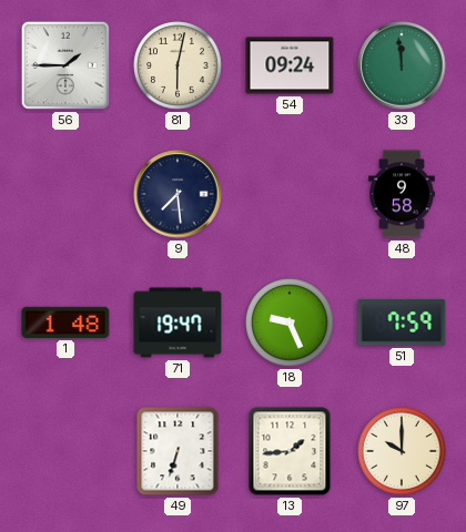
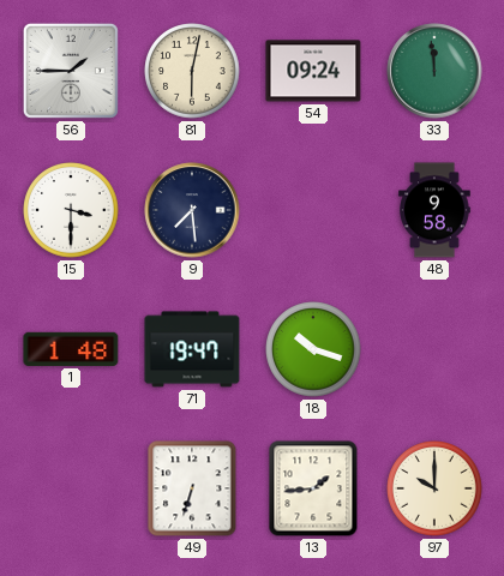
15: none -> 3:30
18: 9:26 -> 10:18
51: 7:59 -> none
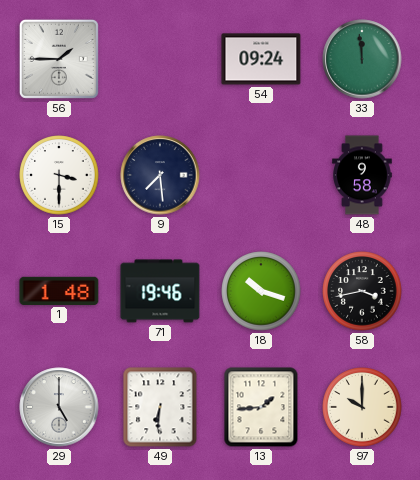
81: 6:02 -> none
71: 19:47 -> 19:46
58: none -> 3:43
29: none -> 5:00
49: 6:33 -> 6:31
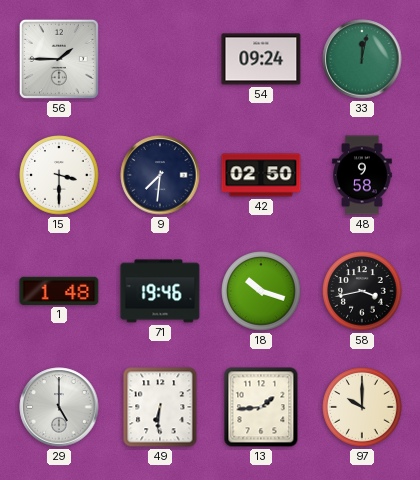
33: 11:59 -> 12:02
9: 7:29 -> 7:31
42: none -> 02:50
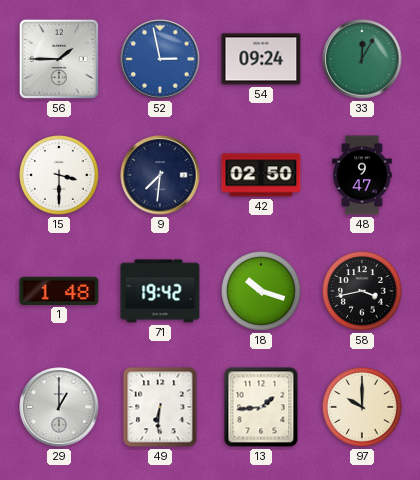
52: none -> 2:58
33: 12:02 -> 12:05
48: 9:58 -> 9:47
71: 19:46 -> 19:42
29: 5:00 -> 1:00
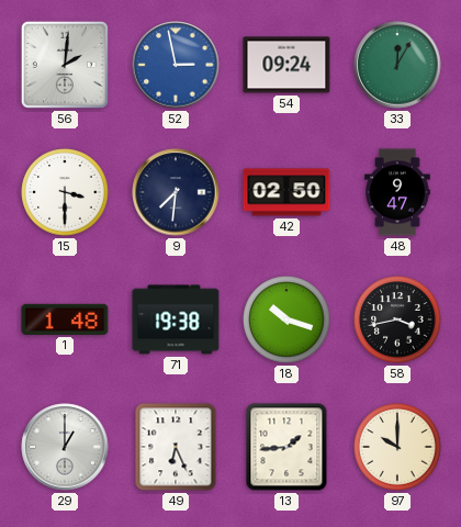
56: 1:45 -> 2:01
71: 19:42 -> 19:38
49: 6:31 -> 6:26
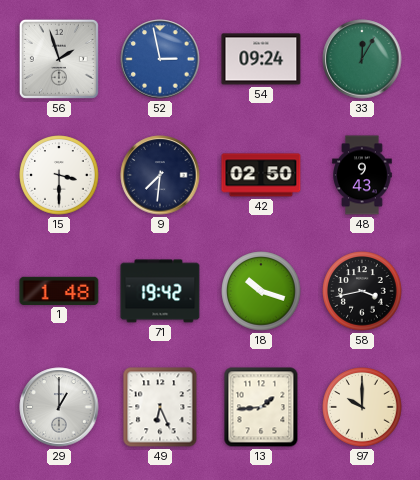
56: 2:01 -> 1:57
48: 9:47 -> 9:43
71: 19:38 -> 19:42
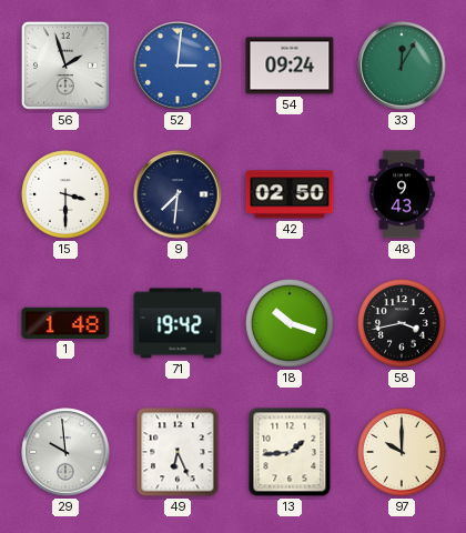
52: 2:58 -> 3:01
29: 1:00 -> 9:59
